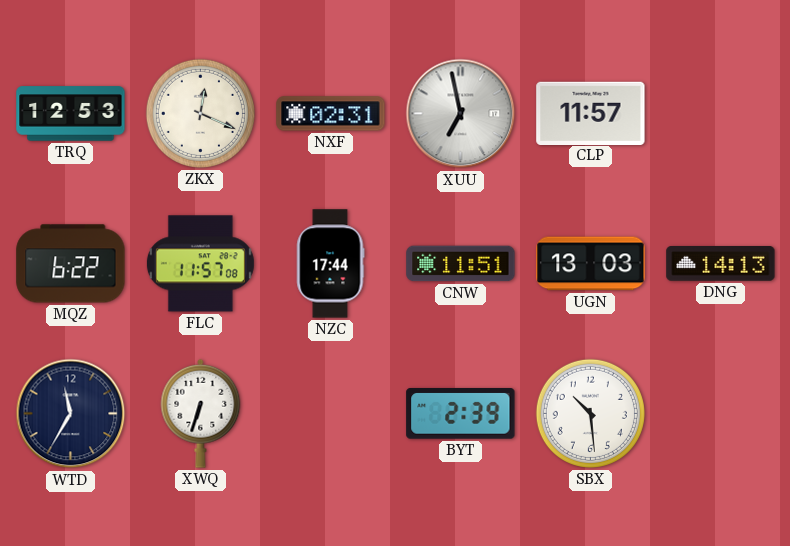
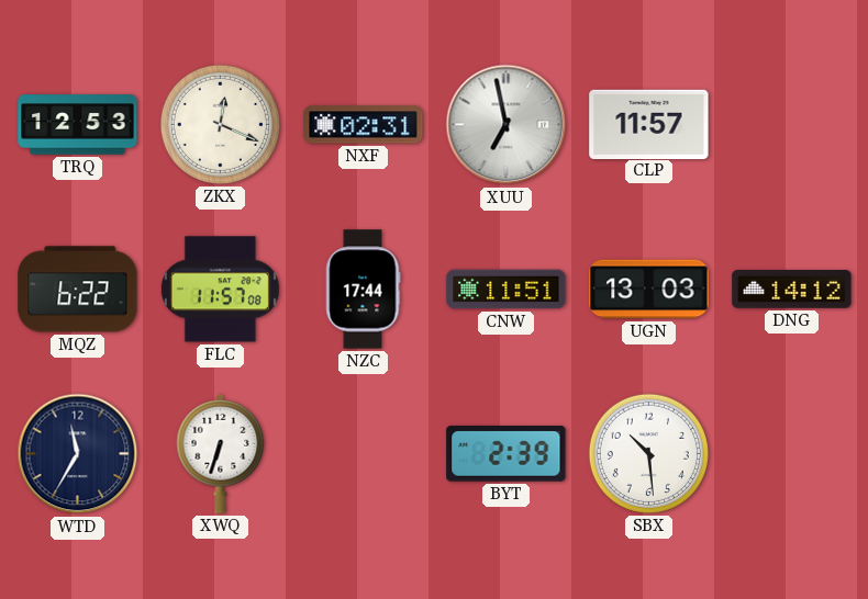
DNG: 14:13 -> 14:12
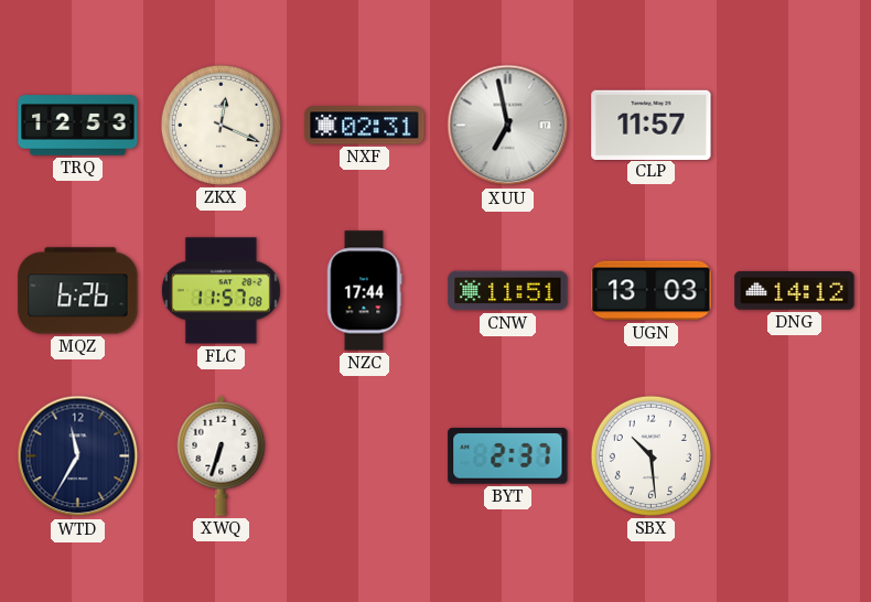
MQZ: 6:22 -> 6:26
BYT: 2:39 -> 2:37
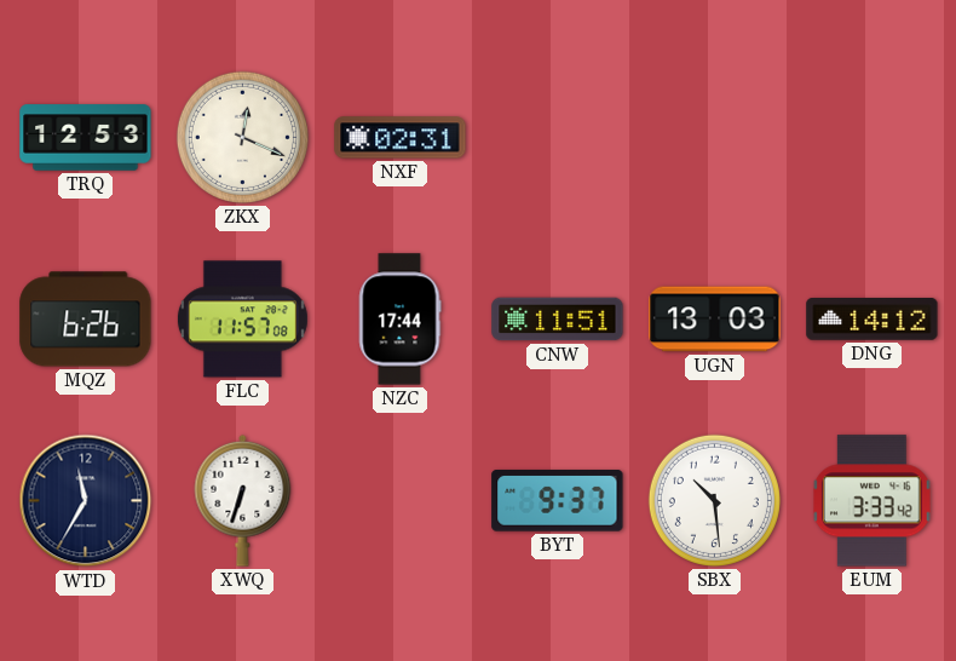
XUU: 6:58 -> none
CLP: 11:57 -> none
BYT: 2:37 -> 9:37
EUM: none -> 3:33
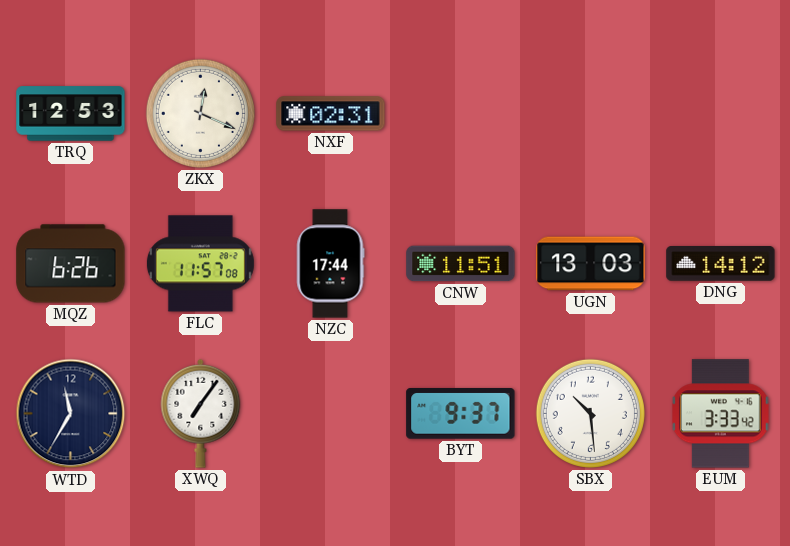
XWQ: 6:33 -> 7:06
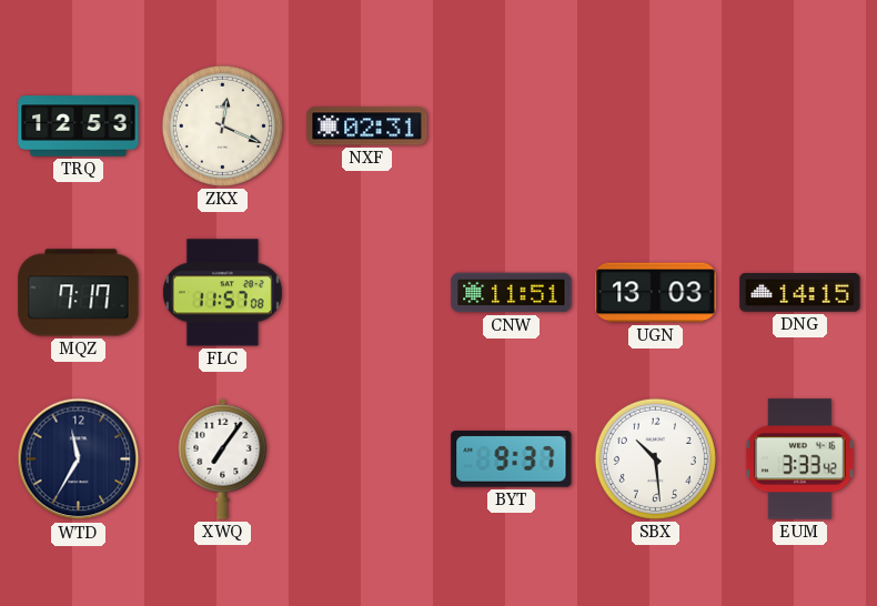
MQZ: 6:26 -> 7:17
NZC: 17:44 -> none
DNG: 14:12 -> 14:15
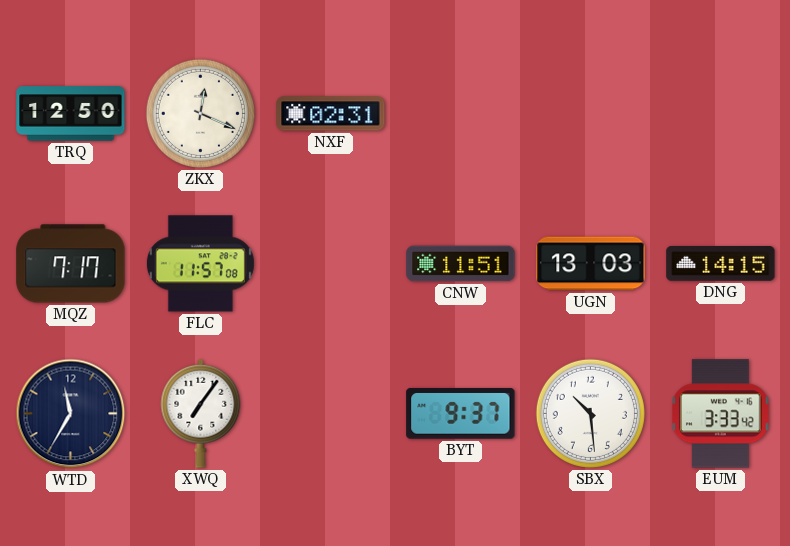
TRQ: 12:53 -> 12:50
